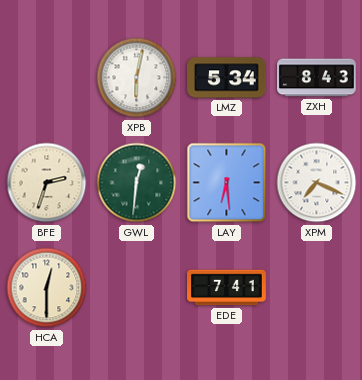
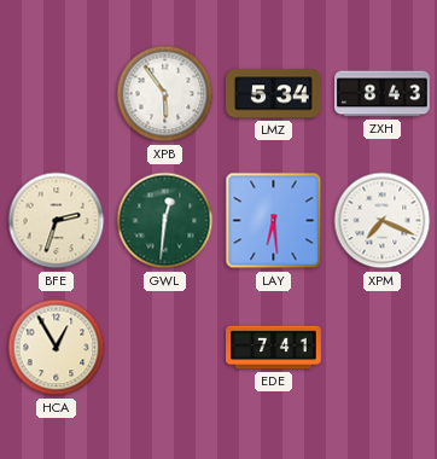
XPB: 6:02 -> 5:54
HCA: 12:30 -> 12:55
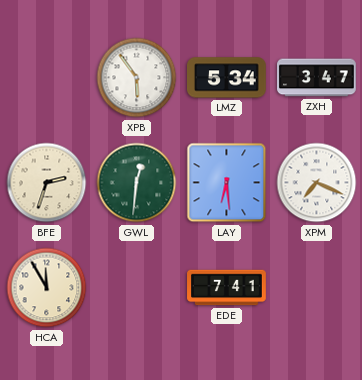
ZXH: 8:43 -> 3:47
HCA: 12:55 -> 11:55
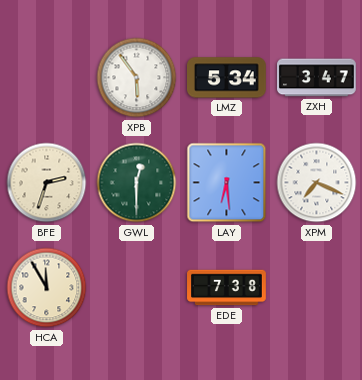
GWL: 12:31 -> 12:30
EDE: 7:41 -> 7:38
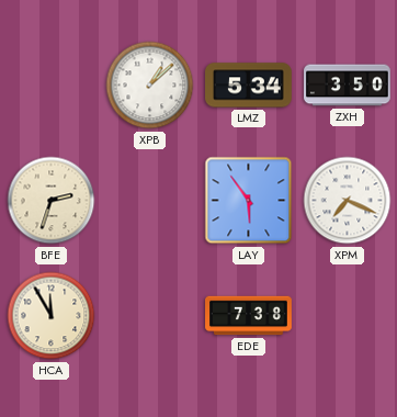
XPB: 5:54 -> 1:08
ZXH: 3:47 -> 3:50
GWL: 12:30 -> none
LAY: 6:29 -> 5:54
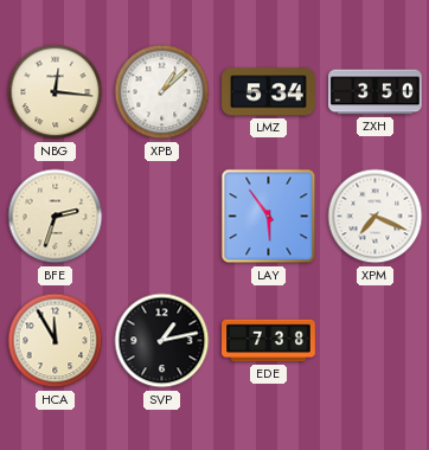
NBG: none -> 12:16
SVP: none -> 1:13
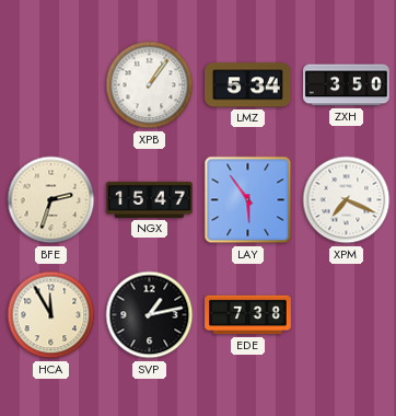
NBG: 12:16 -> none
XPB: 1:08 -> 1:06
NGX: none -> 15:47
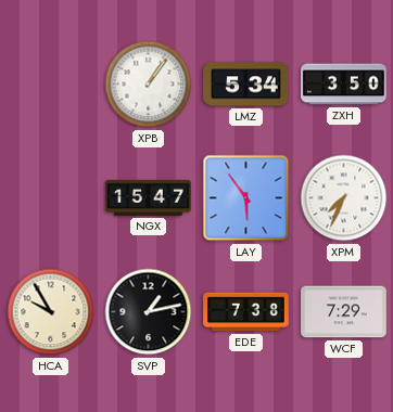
BFE: 2:33 -> none
XPM: 7:19 -> 7:34
HCA: 11:55 -> 9:55
WCF: none -> 7:29
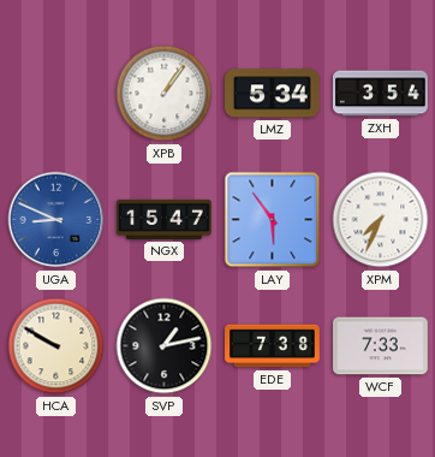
ZXH: 3:50 -> 3:54
UGA: none -> 8:49
HCA: 9:55 -> 9:50
WCF: 7:29 -> 7:33
